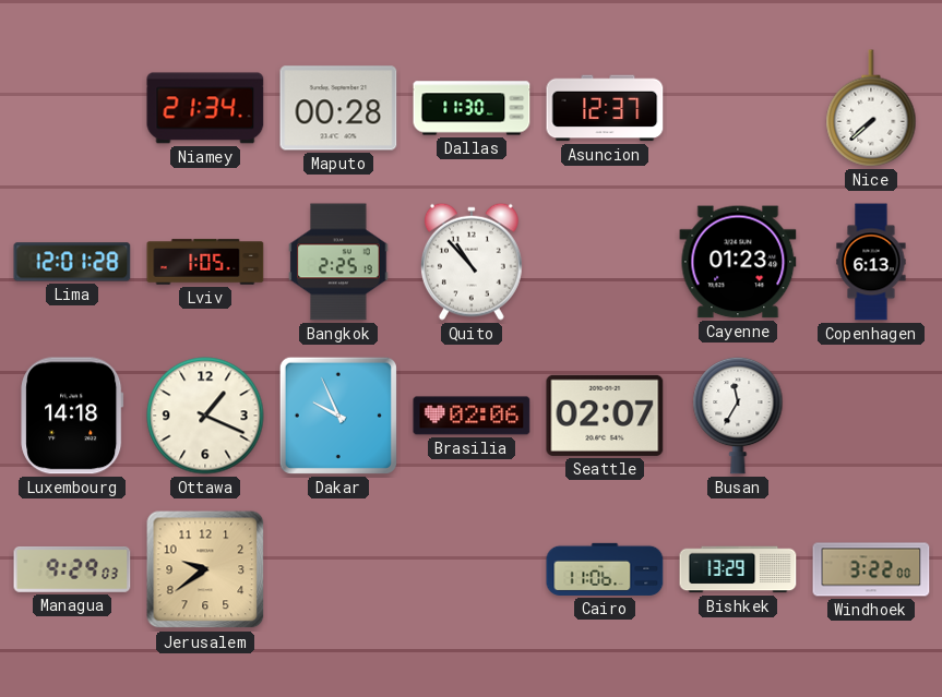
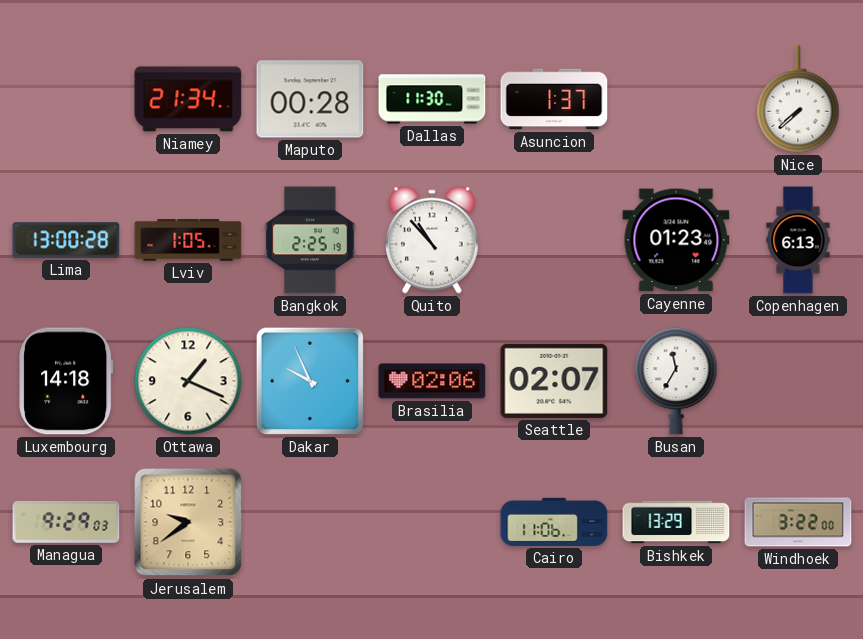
Asuncion: 12:37 -> 1:37
Lima: 12:01 -> 13:00
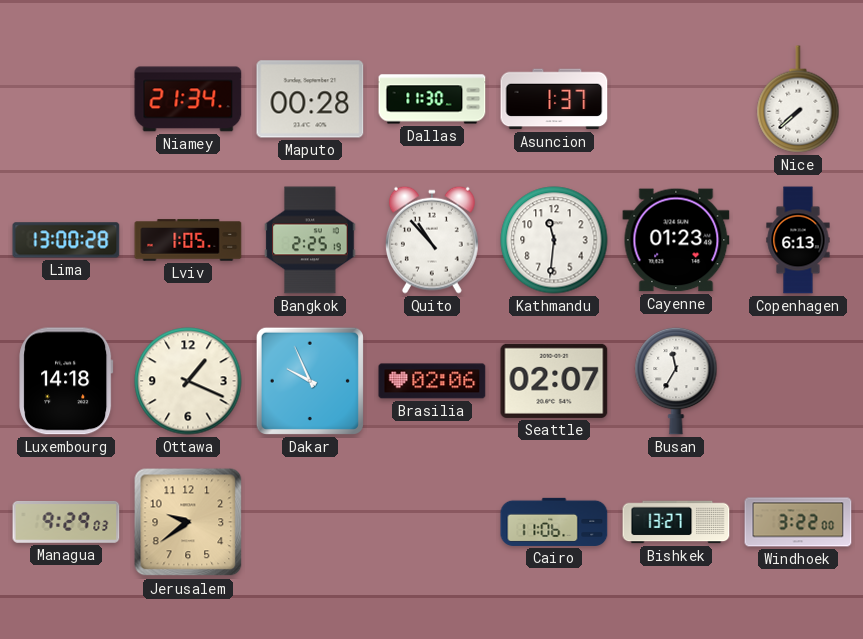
Kathmandu: none -> 11:31
Bishkek: 13:29 -> 13:27
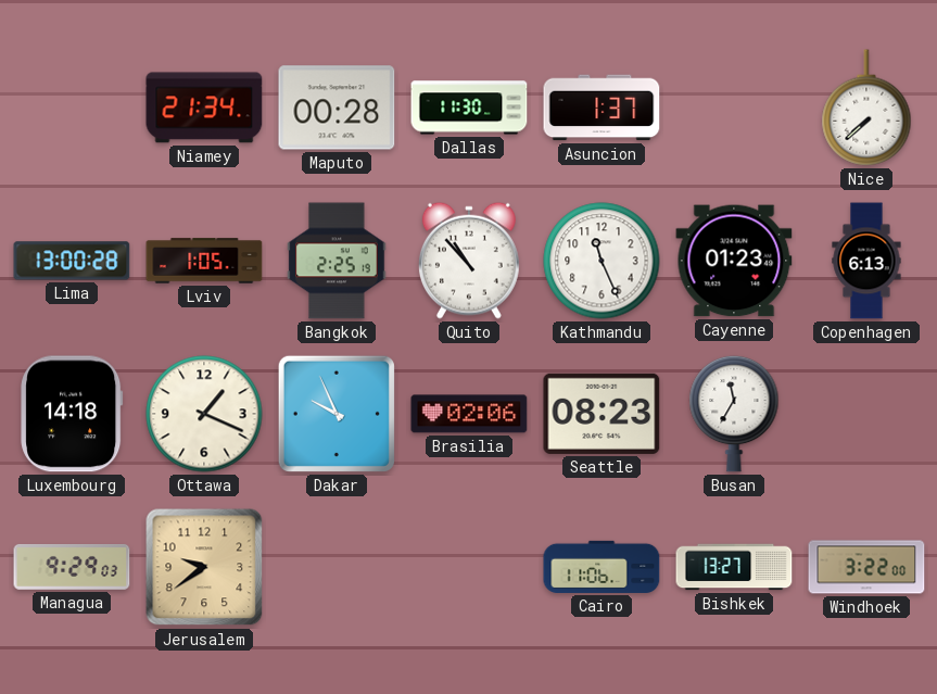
Kathmandu: 11:31 -> 11:26
Seattle: 02:07 -> 08:23
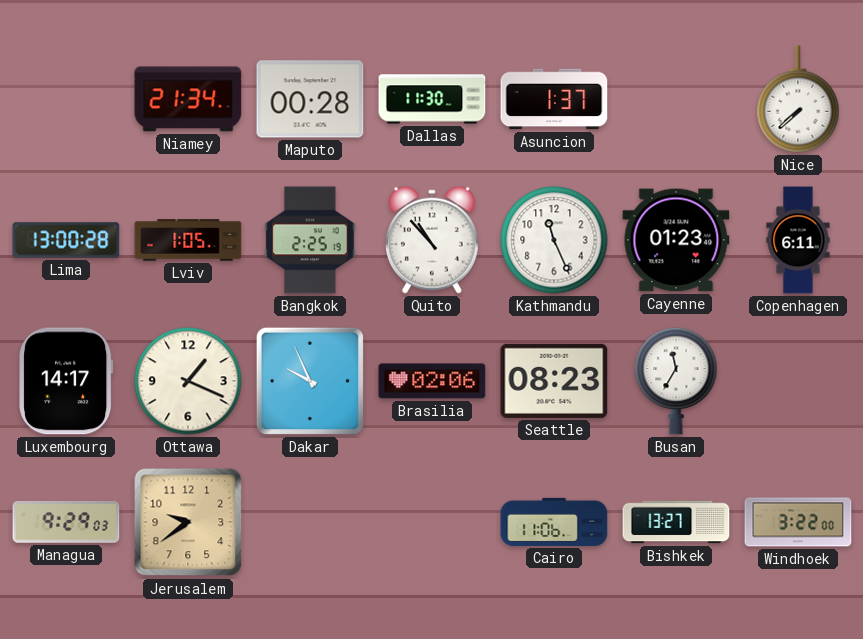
Copenhagen: 6:13 -> 6:11
Luxembourg: 14:18 -> 14:17
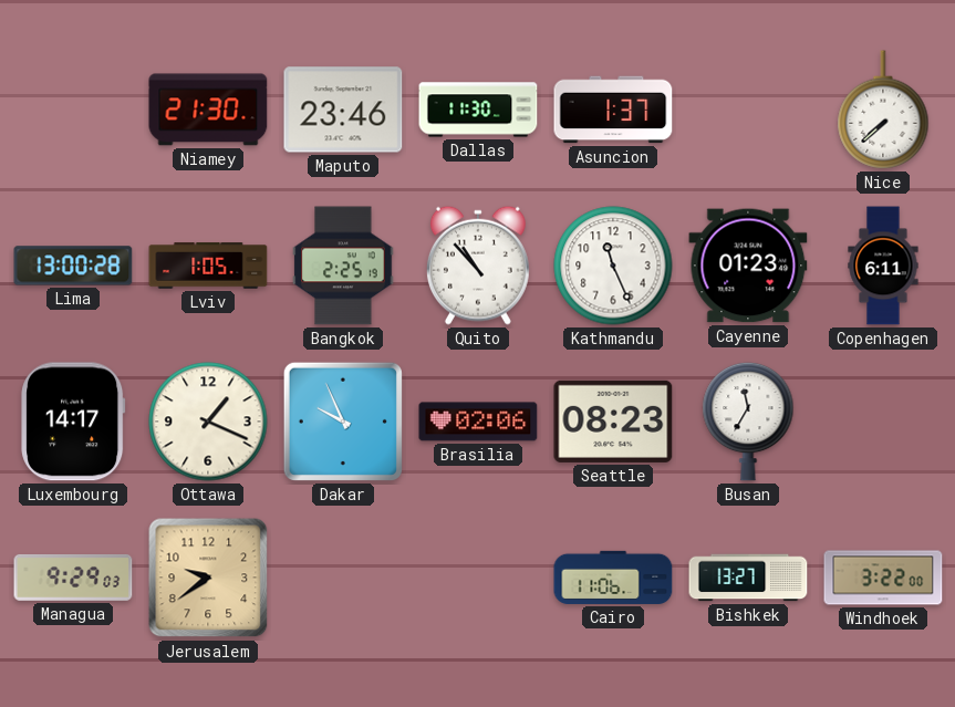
Niamey: 21:34 -> 21:30
Maputo: 00:28 -> 23:46
